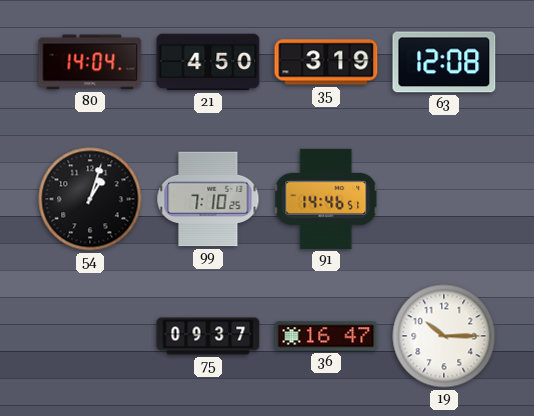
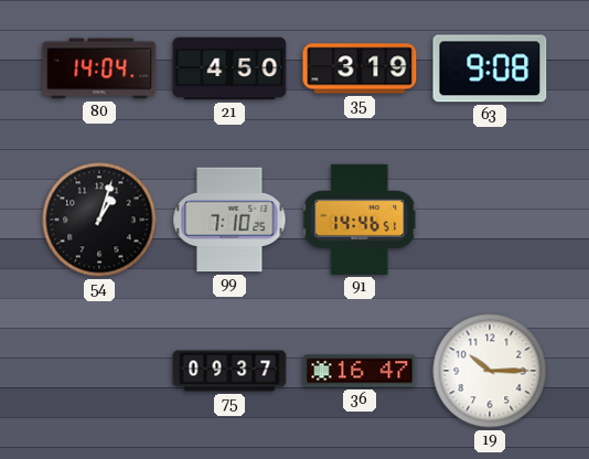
63: 12:08 -> 9:08
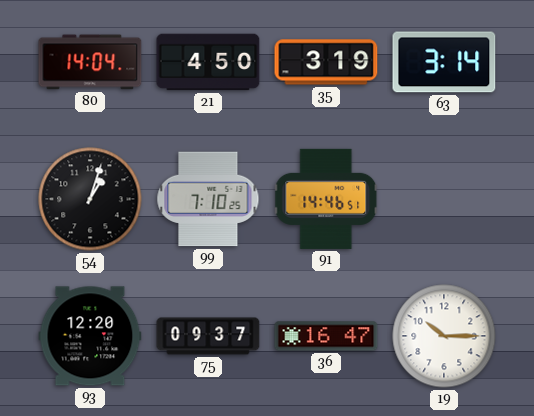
63: 9:08 -> 3:14
93: none -> 12:20
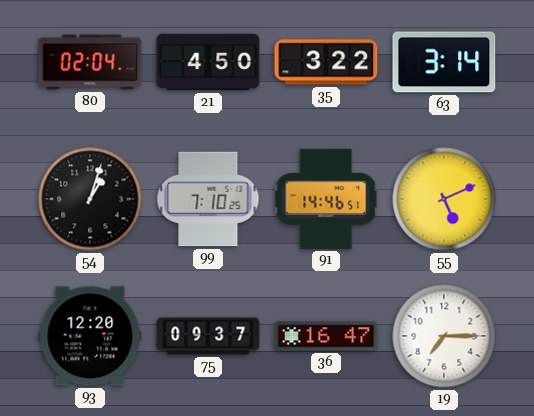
80: 14:04 -> 02:04
35: 3:19 -> 3:22
55: none -> 5:11
19: 10:15 -> 7:15
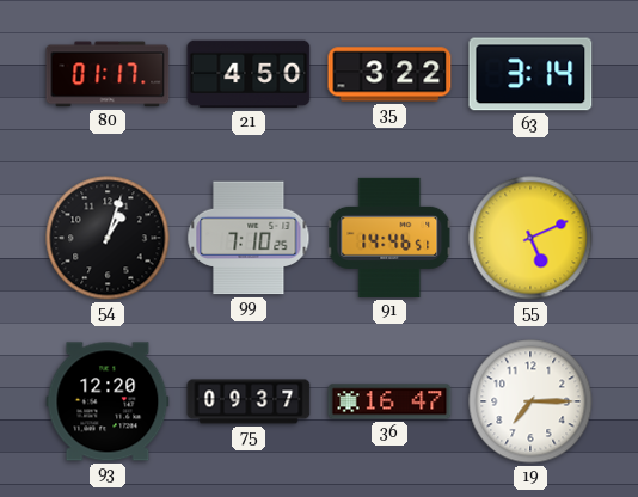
80: 02:04 -> 01:17
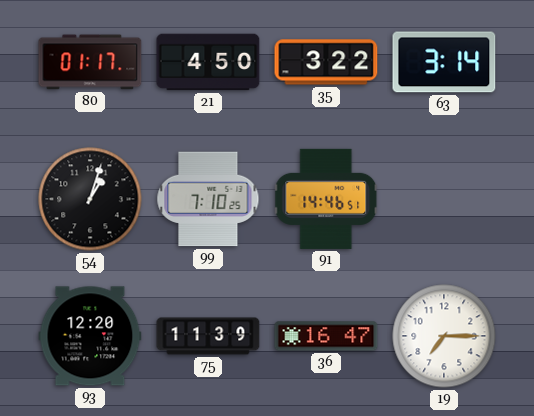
55: 5:11 -> none
75: 09:37 -> 11:39
